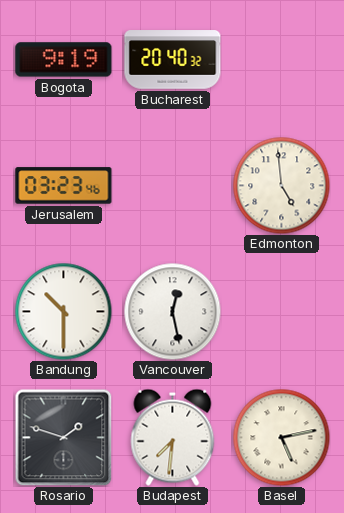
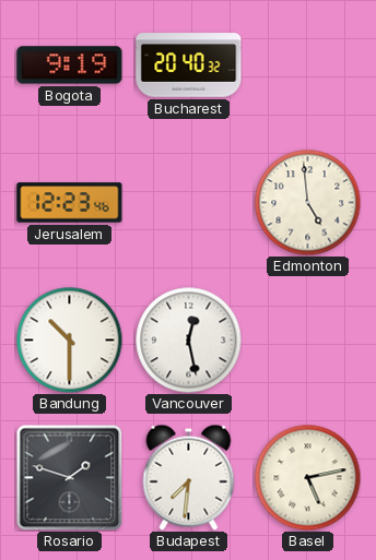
Jerusalem: 03:23 -> 12:23
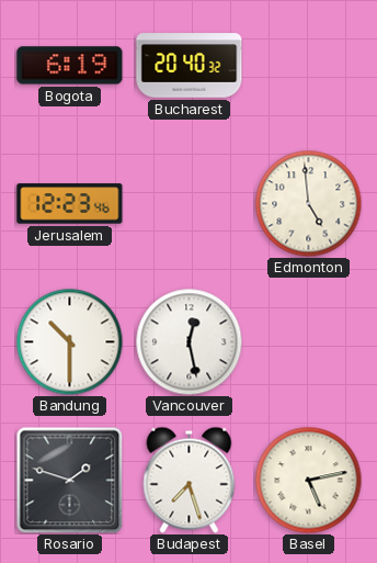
Bogota: 9:19 -> 6:19
Budapest: 7:31 -> 7:27
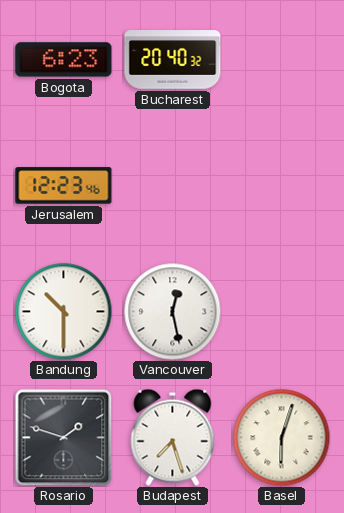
Bogota: 6:19 -> 6:23
Edmonton: 4:59 -> none
Basel: 5:13 -> 6:03
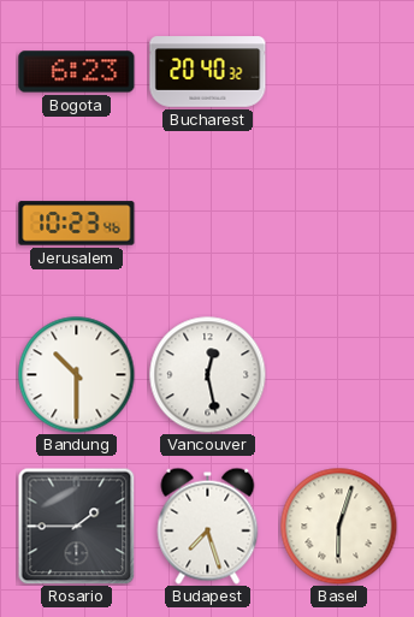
Jerusalem: 12:23 -> 10:23
Rosario: 1:48 -> 1:45
